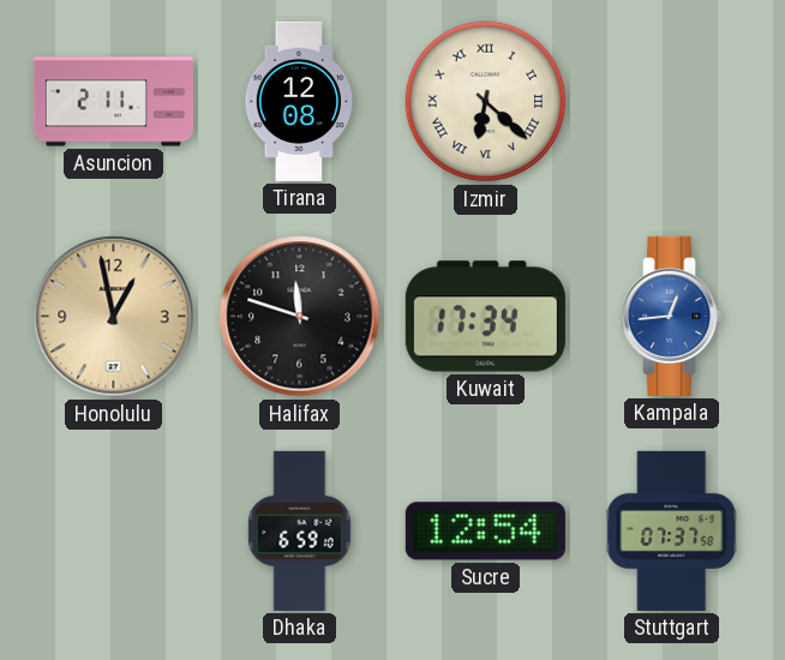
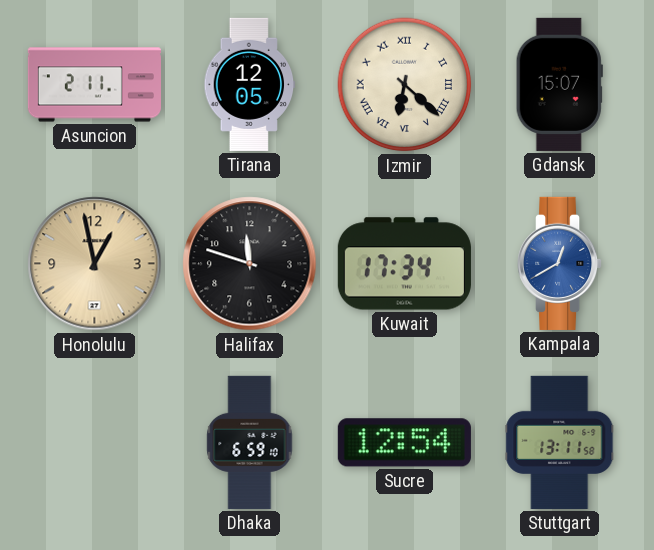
Tirana: 12:08 -> 12:05
Gdansk: none -> 15:07
Kampala: 12:44 -> 12:40
Stuttgart: 07:37 -> 13:11
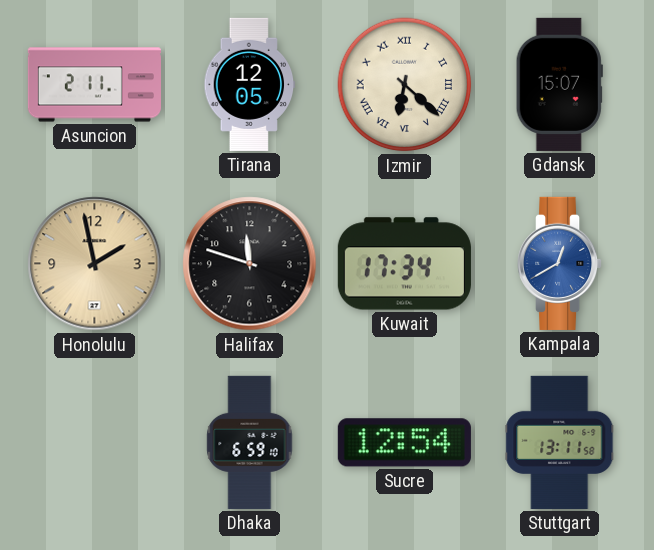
Honolulu: 12:58 -> 1:58
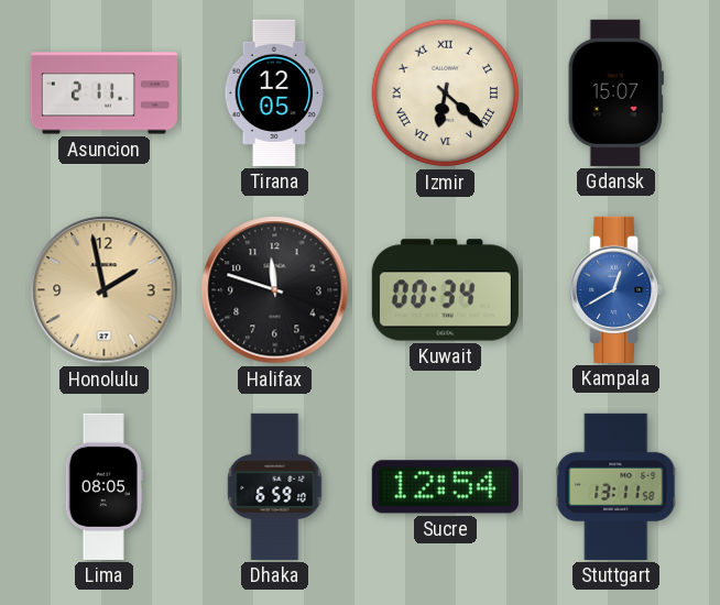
Kuwait: 17:34 -> 00:34
Lima: none -> 08:05
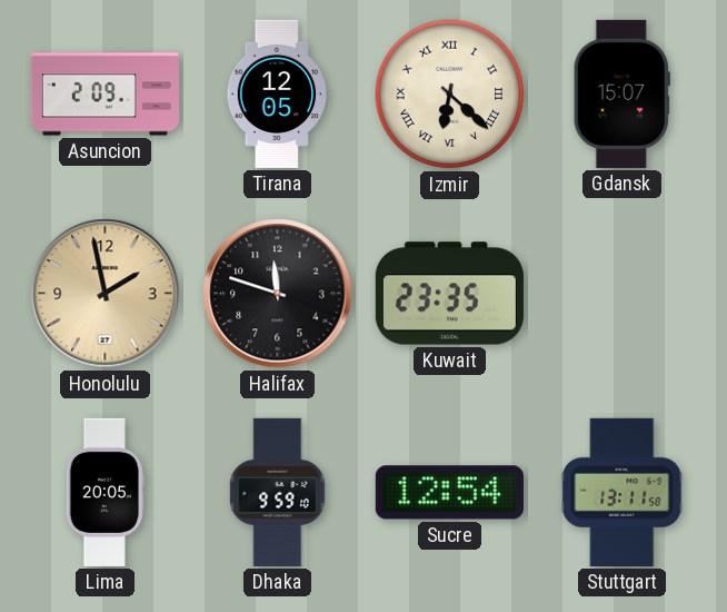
Asuncion: 2:11 -> 2:09
Kuwait: 00:34 -> 23:35
Kampala: 12:40 -> none
Lima: 08:05 -> 20:05
Dhaka: 6:59 -> 9:59
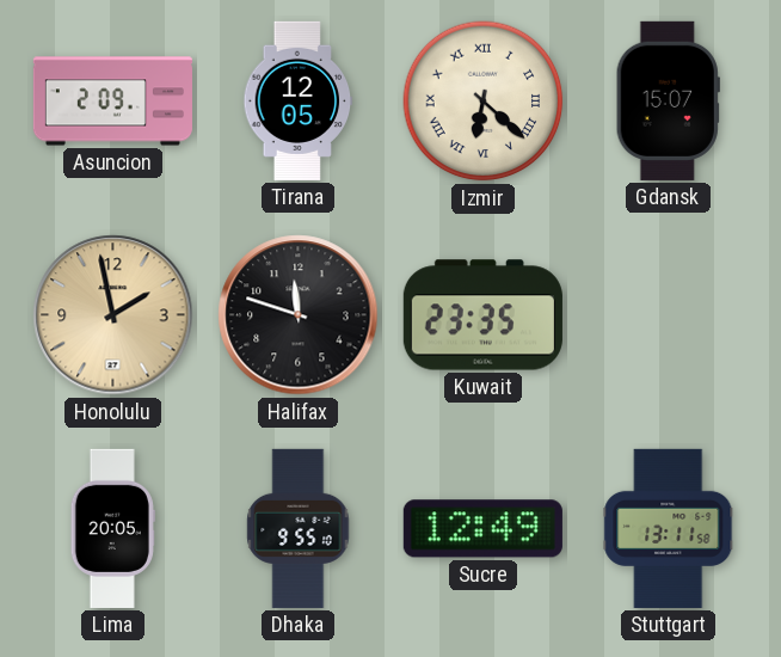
Dhaka: 9:59 -> 9:55
Sucre: 12:54 -> 12:49
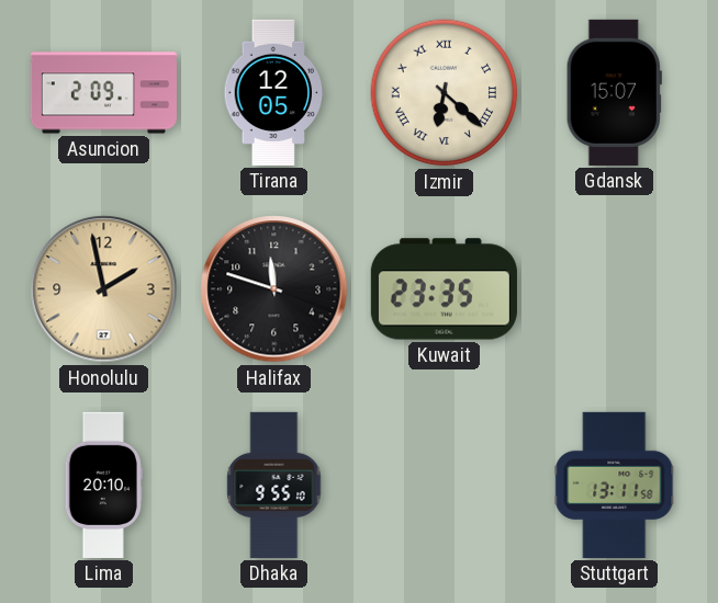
Lima: 20:05 -> 20:10
Sucre: 12:49 -> none
